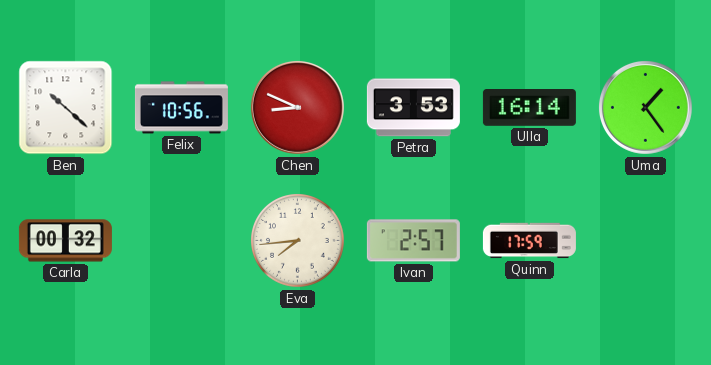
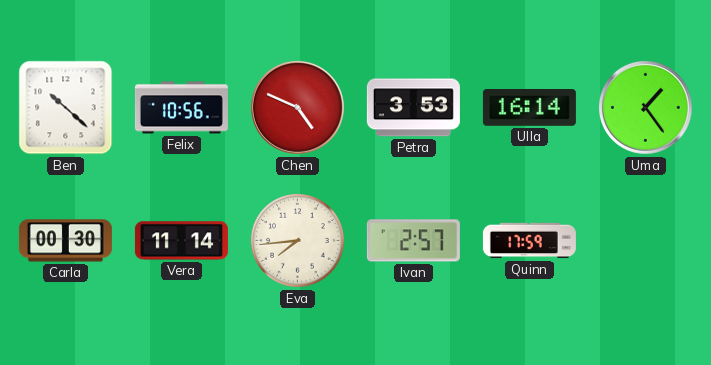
Chen: 8:49 -> 4:49
Carla: 00:32 -> 00:30
Vera: none -> 11:14
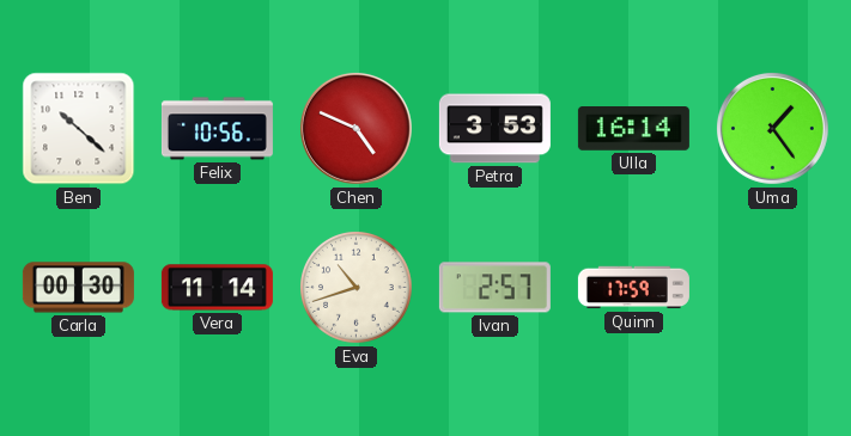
Eva: 7:44 -> 10:42
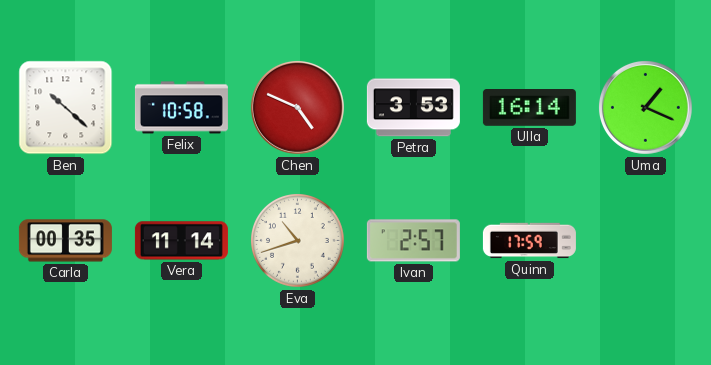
Felix: 10:56 -> 10:58
Uma: 1:24 -> 1:19
Carla: 00:30 -> 00:35
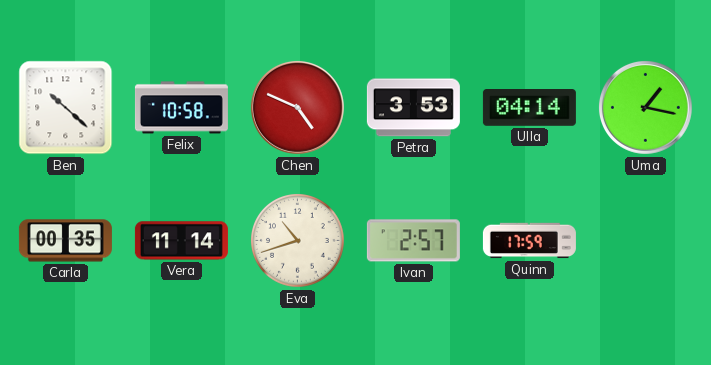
Ulla: 16:14 -> 04:14
Uma: 1:19 -> 1:17
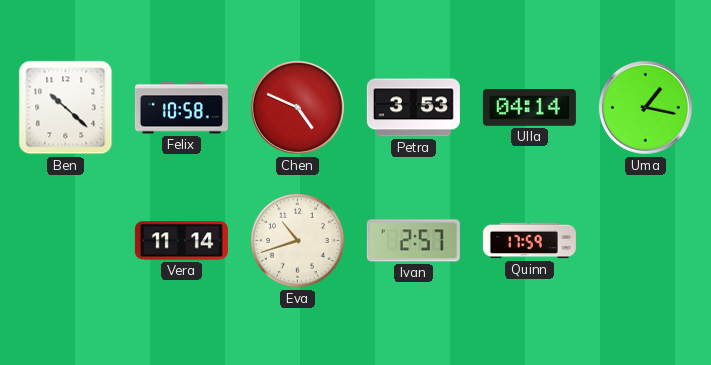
Carla: 00:35 -> none
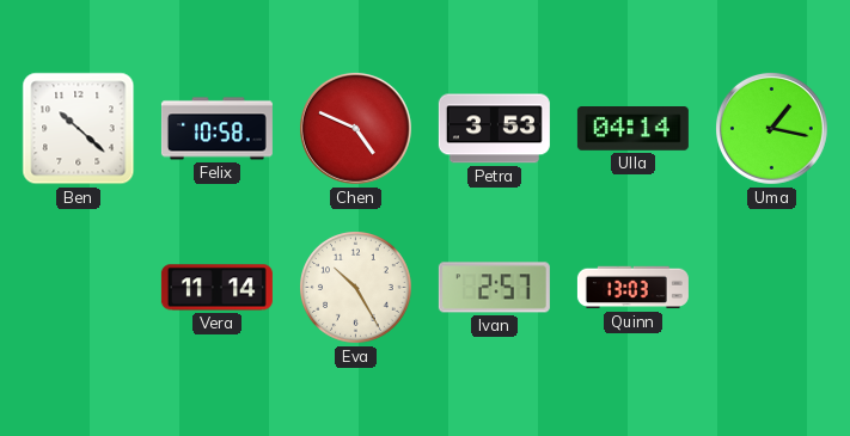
Eva: 10:42 -> 10:25
Quinn: 17:59 -> 13:03
